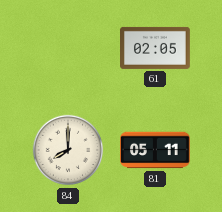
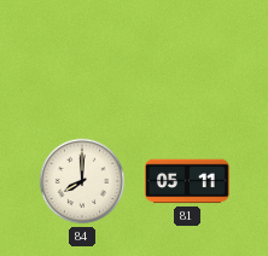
61: 02:05 -> none
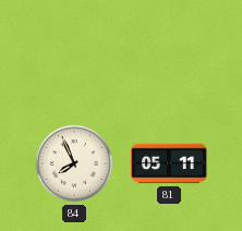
84: 8:00 -> 7:56
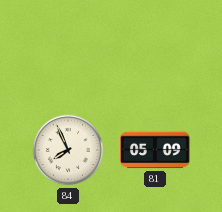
81: 05:11 -> 05:09
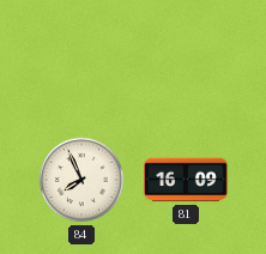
81: 05:09 -> 16:09
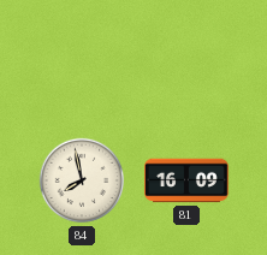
84: 7:56 -> 7:58
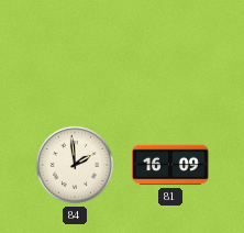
84: 7:58 -> 1:59
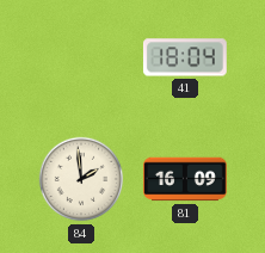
41: none -> 18:04
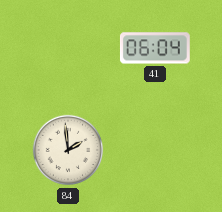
41: 18:04 -> 06:04
81: 16:09 -> none
